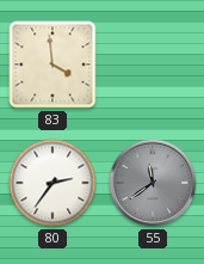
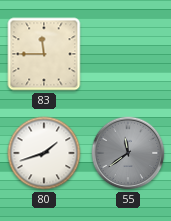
83: 3:59 -> 11:45
80: 2:36 -> 1:42
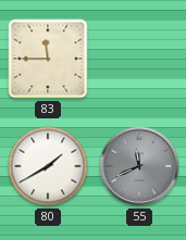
80: 1:42 -> 1:40
55: 11:39 -> 11:41
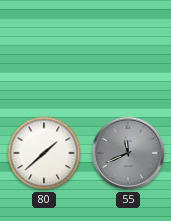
83: 11:45 -> none
80: 1:40 -> 1:38
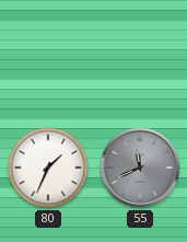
80: 1:38 -> 1:34
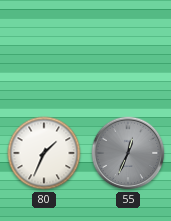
55: 11:41 -> 12:34
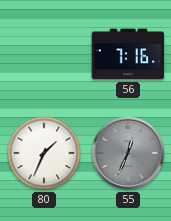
56: none -> 7:16
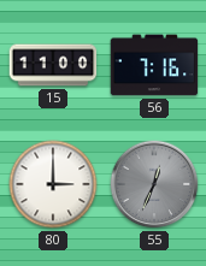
15: none -> 11:00
80: 1:34 -> 3:00
